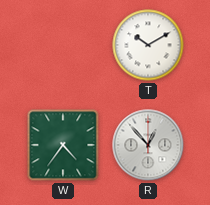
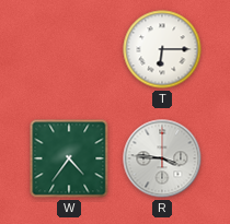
T: 10:10 -> 6:15
R: 12:53 -> 3:46
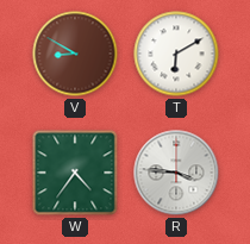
V: none -> 8:50
T: 6:15 -> 6:10
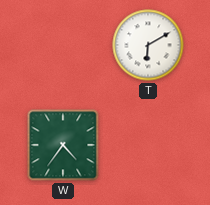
V: 8:50 -> none
R: 3:46 -> none
